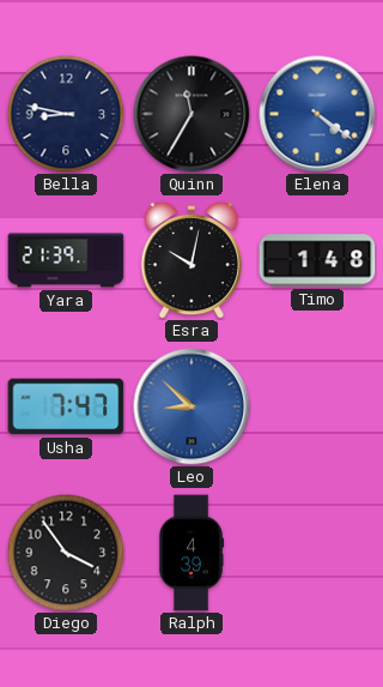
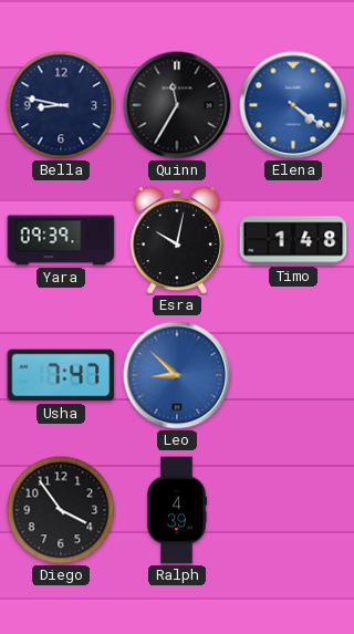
Yara: 21:39 -> 09:39
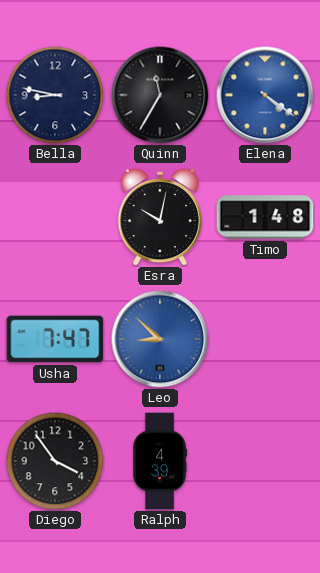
Yara: 09:39 -> none
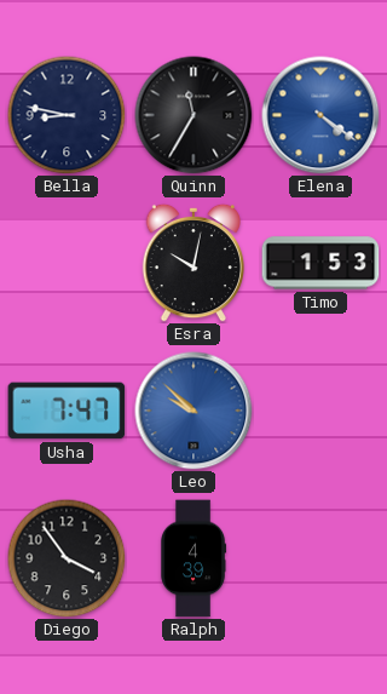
Timo: 1:48 -> 1:53
Leo: 8:52 -> 9:52
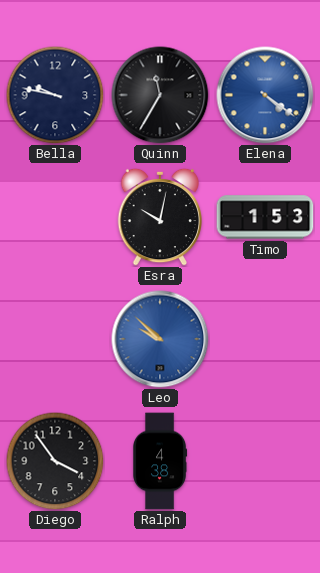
Bella: 8:47 -> 9:47
Usha: 7:47 -> none
Ralph: 4:39 -> 4:38
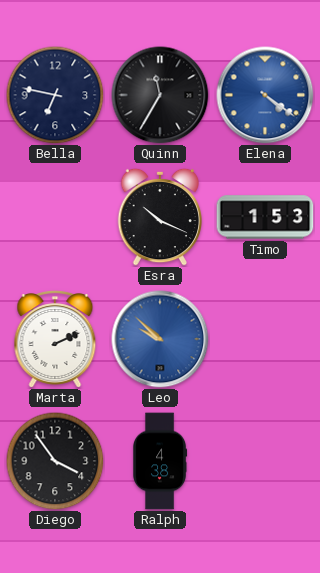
Bella: 9:47 -> 6:47
Esra: 10:02 -> 10:19
Marta: none -> 2:11
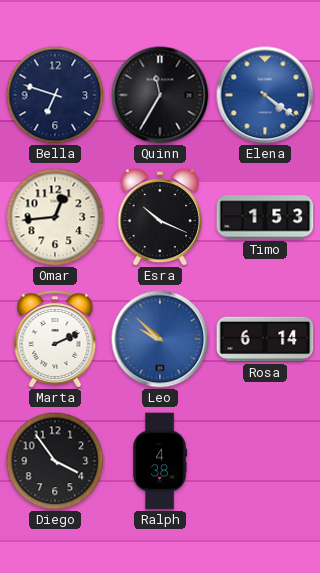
Bella: 6:47 -> 6:48
Omar: none -> 12:44
Rosa: none -> 6:14
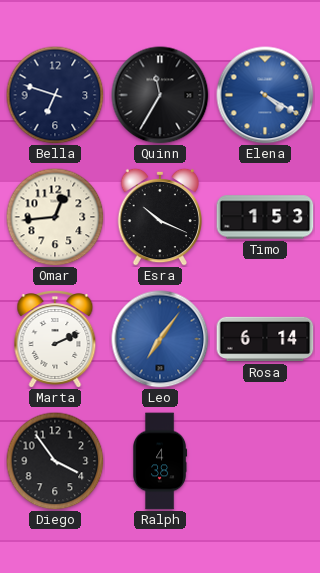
Elena: 4:21 -> 4:20
Leo: 9:52 -> 7:06
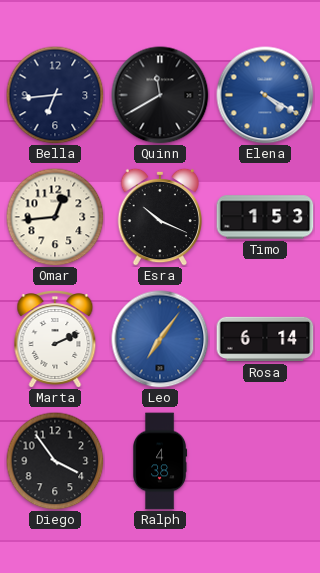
Bella: 6:48 -> 6:44
Quinn: 11:35 -> 11:40
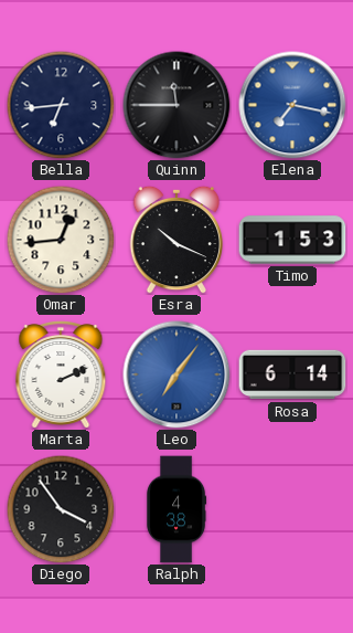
Quinn: 11:40 -> 11:45
Elena: 4:20 -> 7:17
